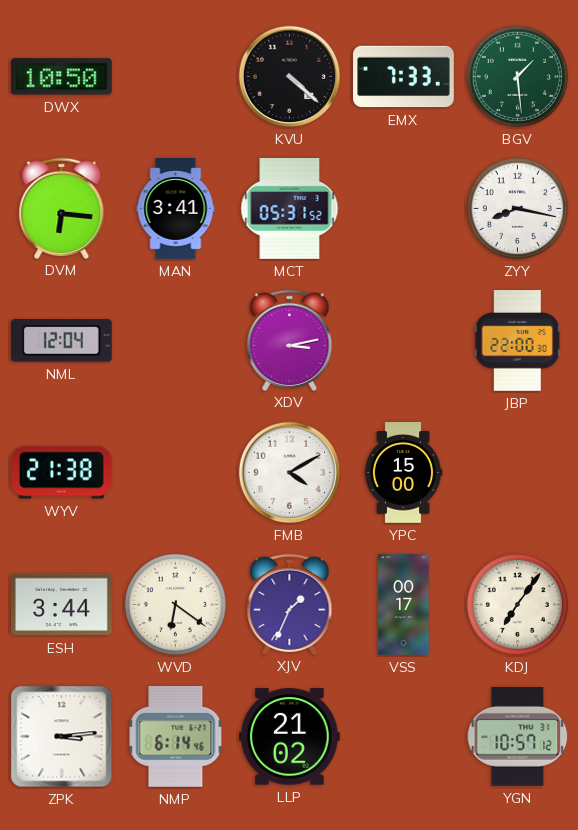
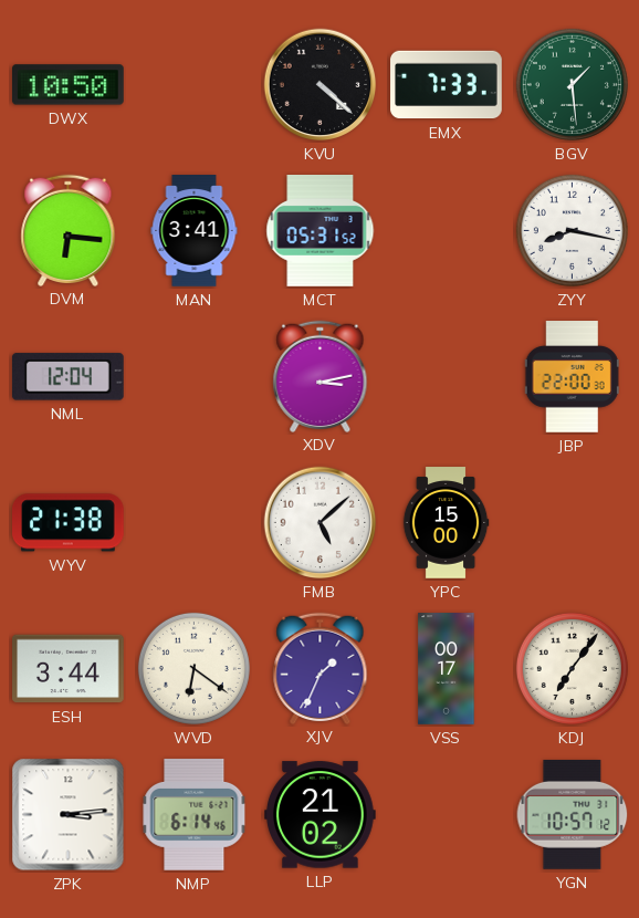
FMB: 4:10 -> 5:08
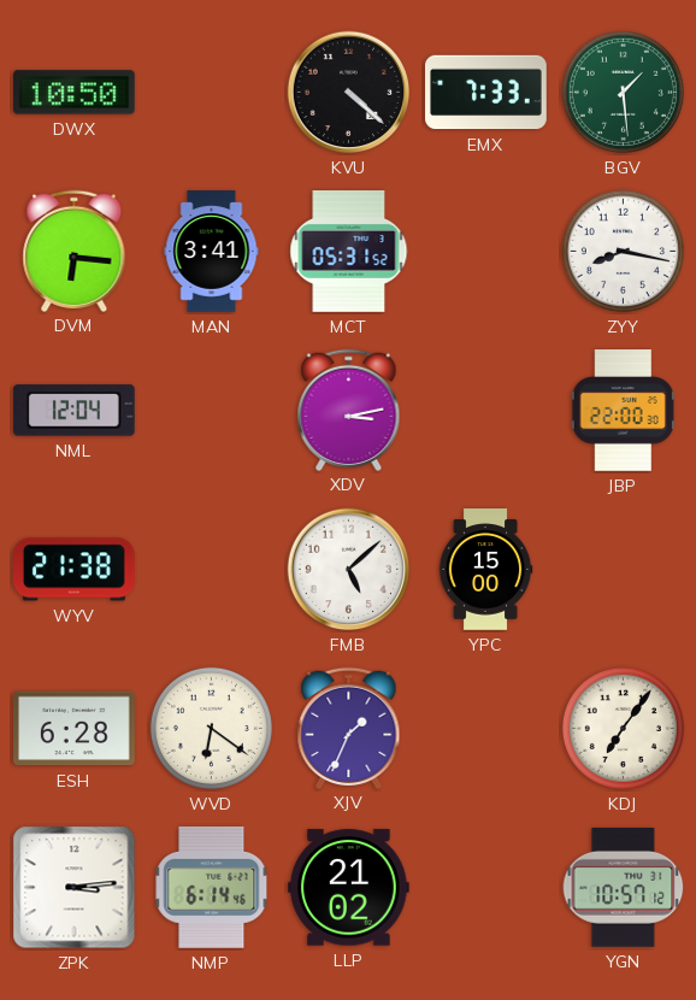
ESH: 3:44 -> 6:28
VSS: 00:17 -> none
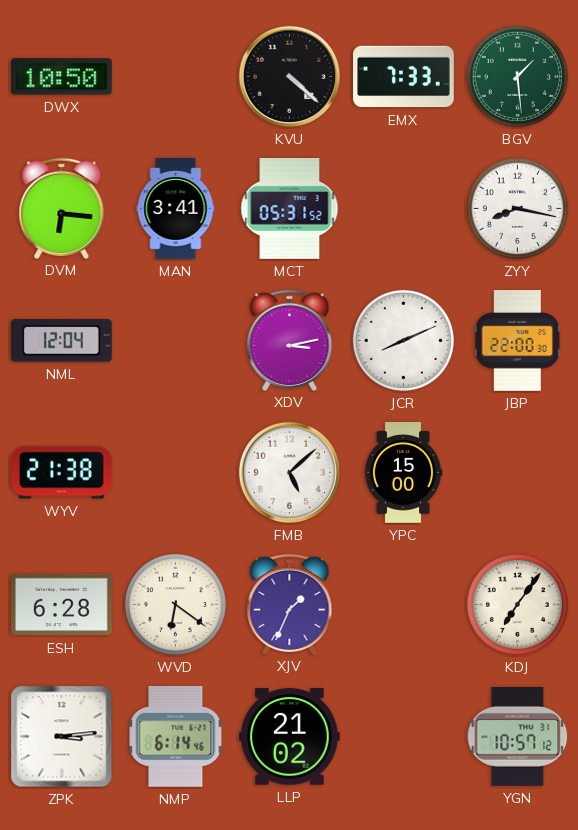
JCR: none -> 8:11
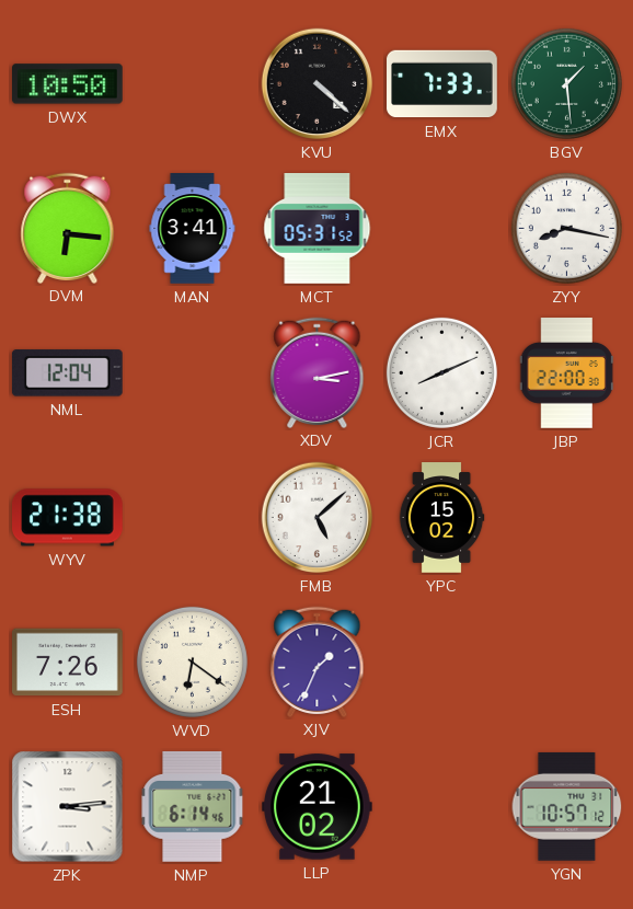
YPC: 15:00 -> 15:02
ESH: 6:28 -> 7:26
KDJ: 7:06 -> none
